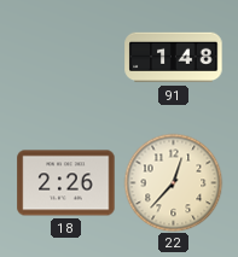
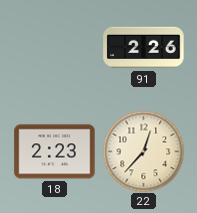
91: 1:48 -> 2:26
18: 2:26 -> 2:23
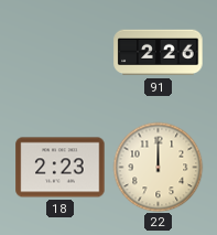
22: 12:37 -> 12:00
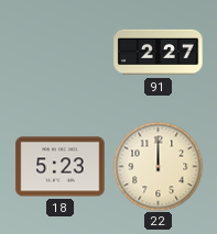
91: 2:26 -> 2:27
18: 2:23 -> 5:23
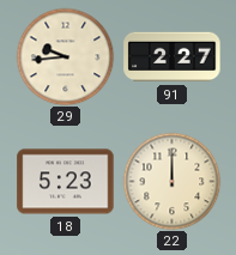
29: none -> 9:44
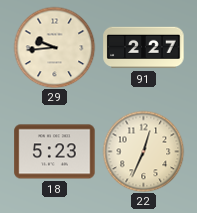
22: 12:00 -> 12:34
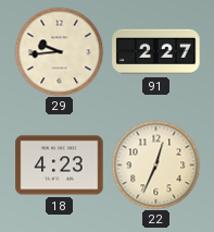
18: 5:23 -> 4:23
